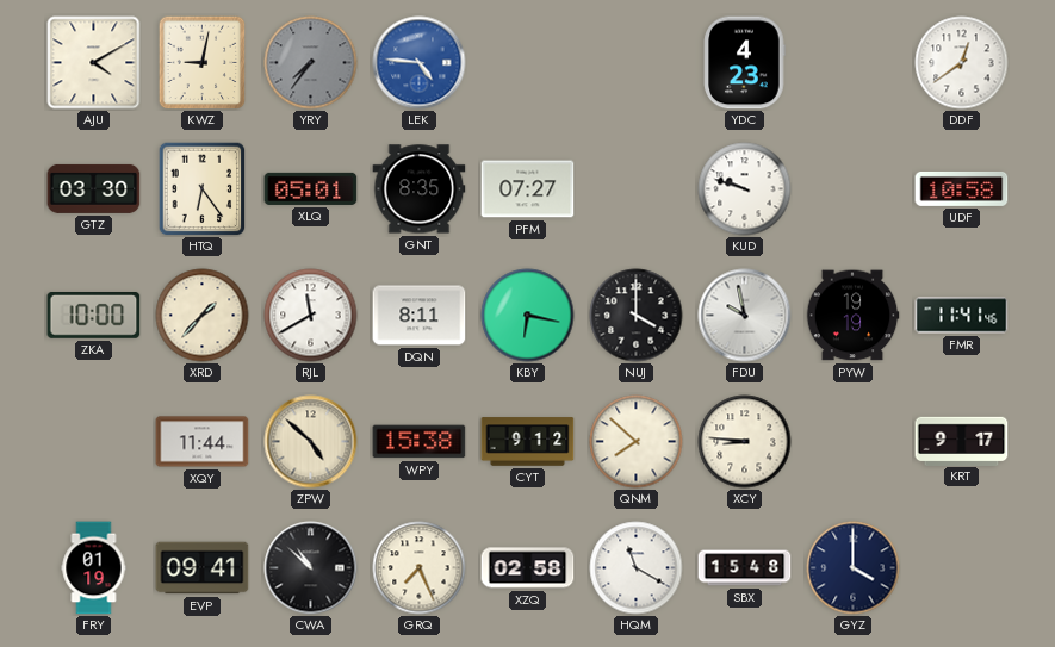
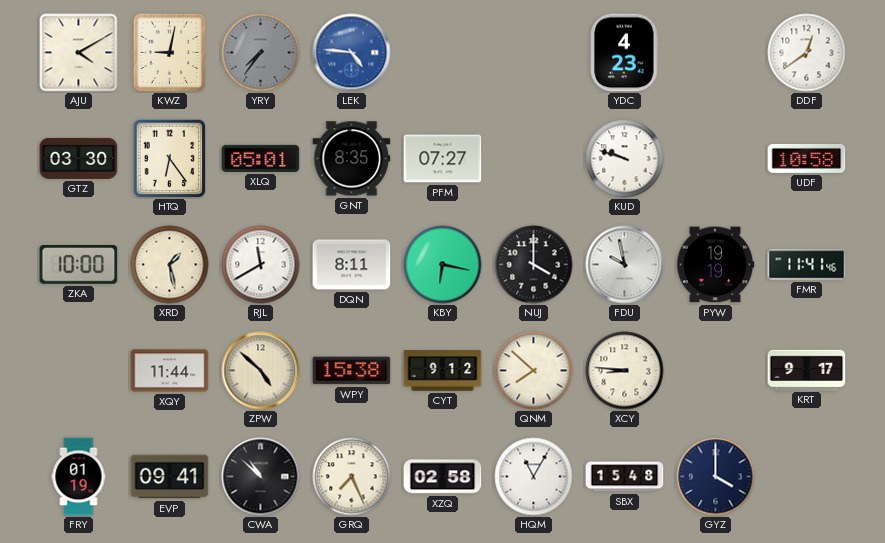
XRD: 1:37 -> 1:28
HQM: 11:20 -> 11:05
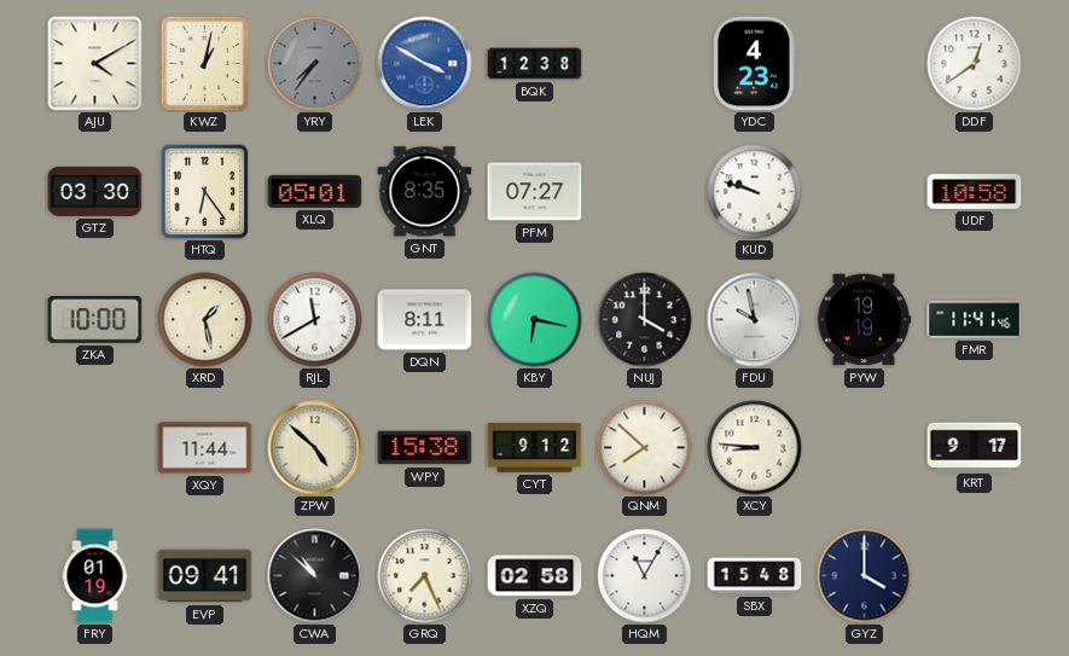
KWZ: 9:02 -> 1:02
LEK: 4:46 -> 3:50
BQK: none -> 12:38
